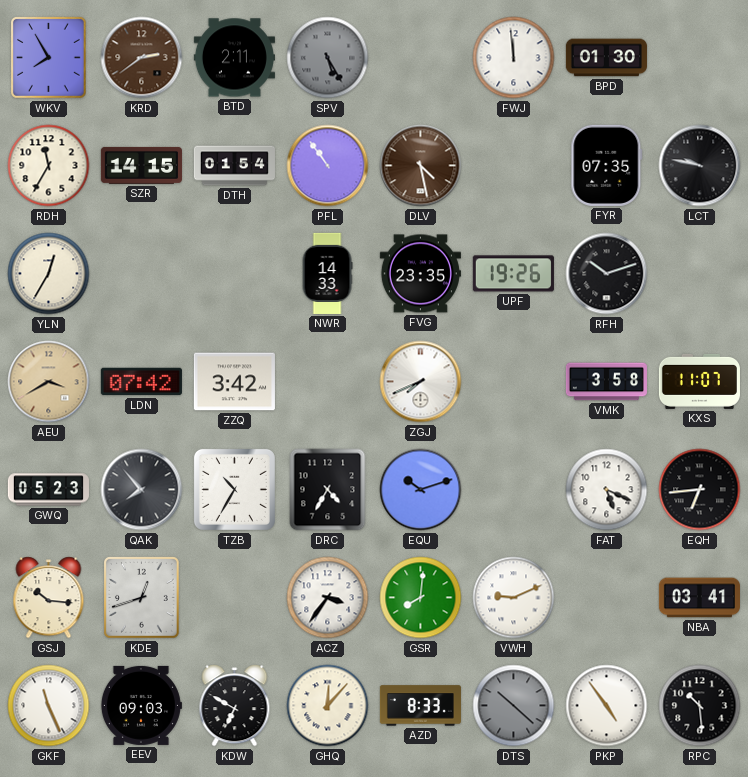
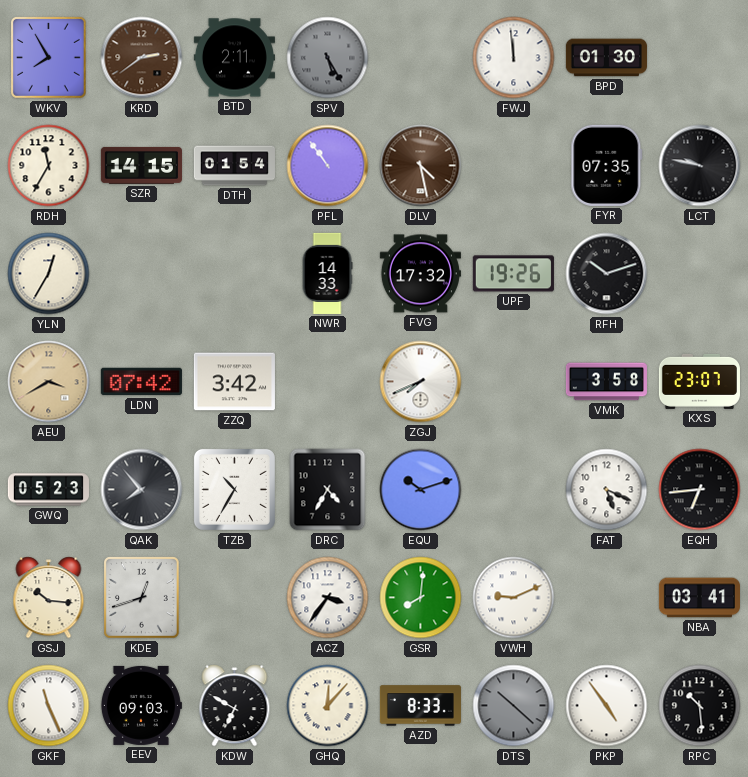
FVG: 23:35 -> 17:32
KXS: 11:07 -> 23:07
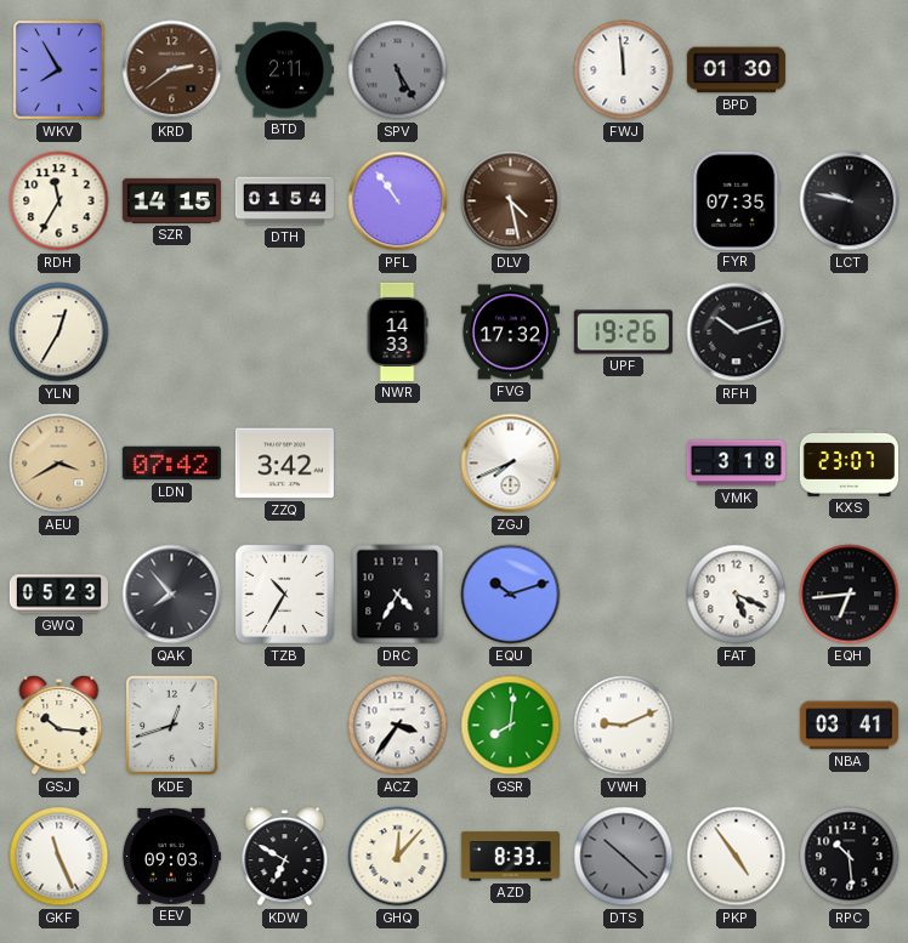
VMK: 3:58 -> 3:18
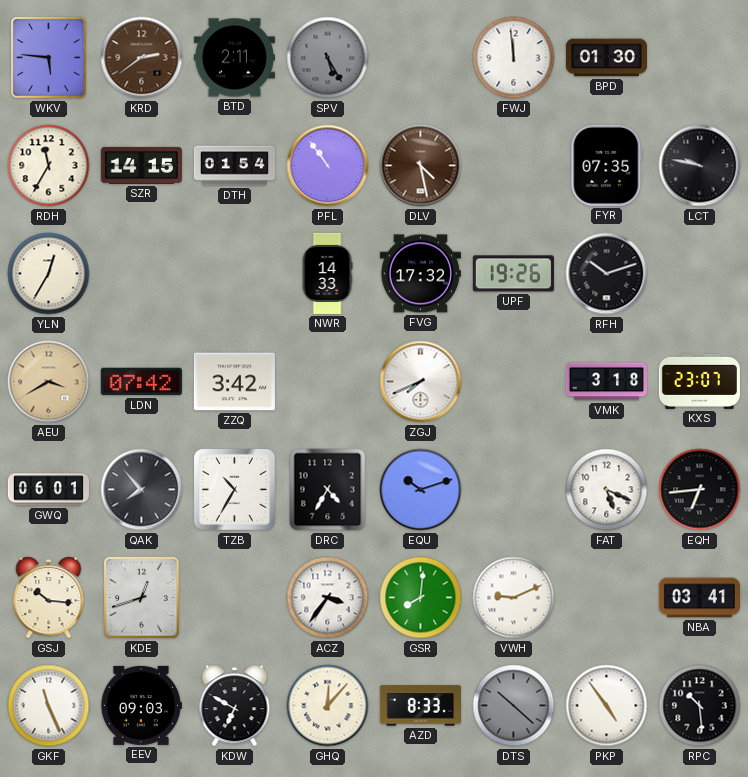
WKV: 7:55 -> 5:46
GWQ: 05:23 -> 06:01
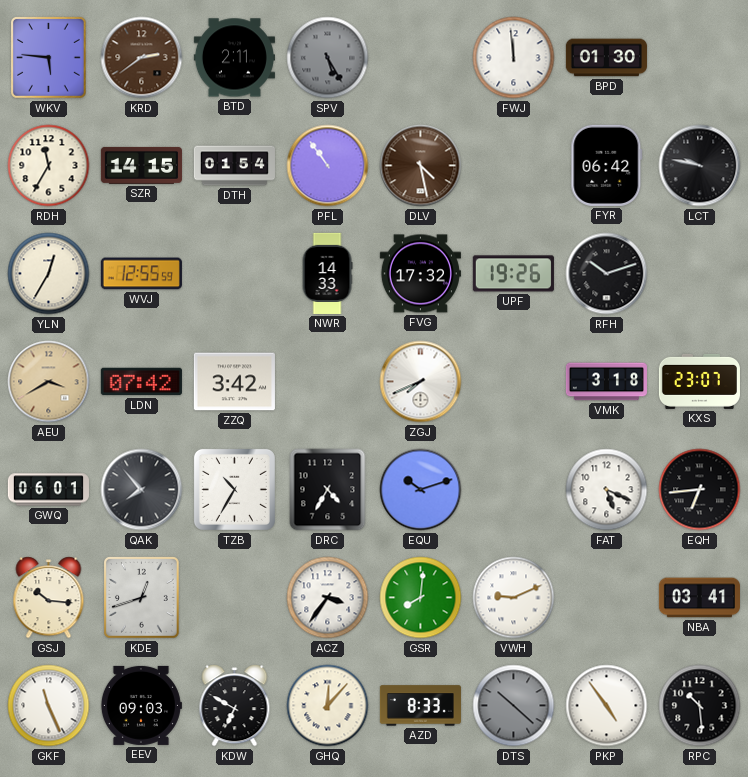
FYR: 07:35 -> 06:42
WVJ: none -> 12:55
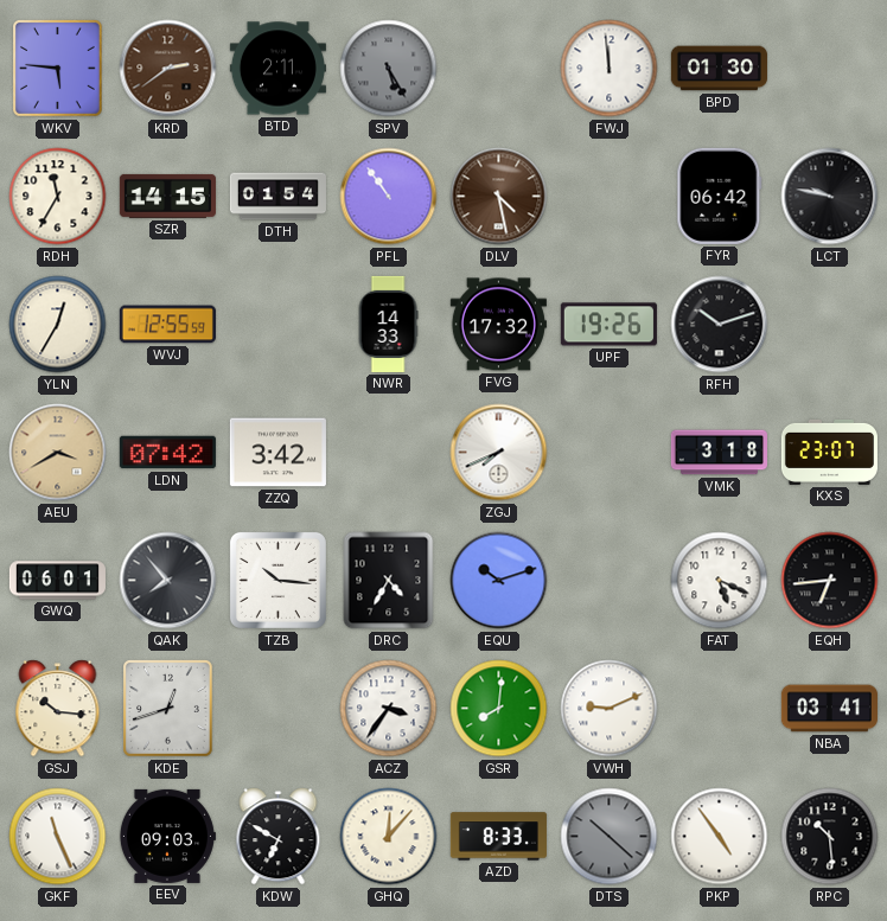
TZB: 10:35 -> 10:16
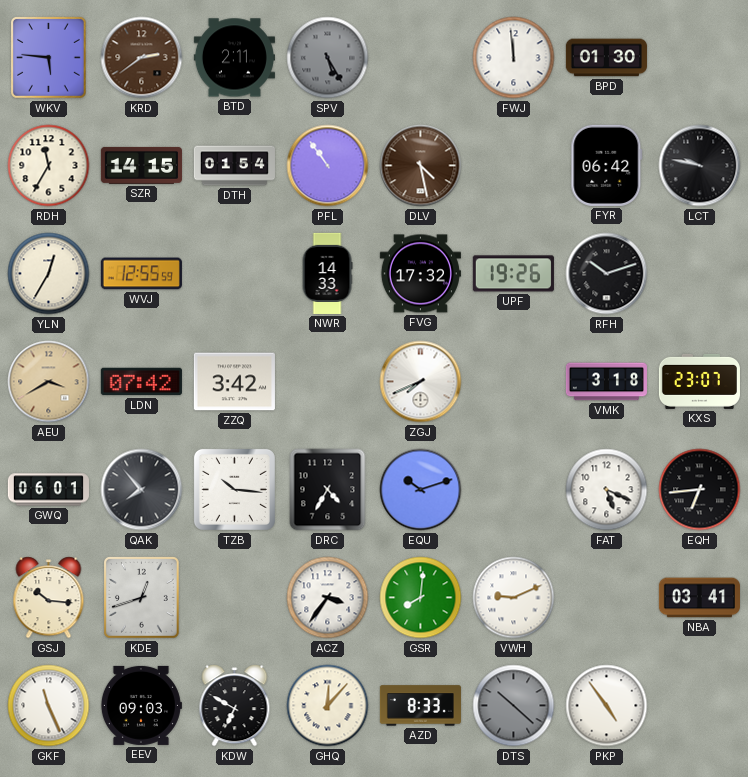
RPC: 10:29 -> none
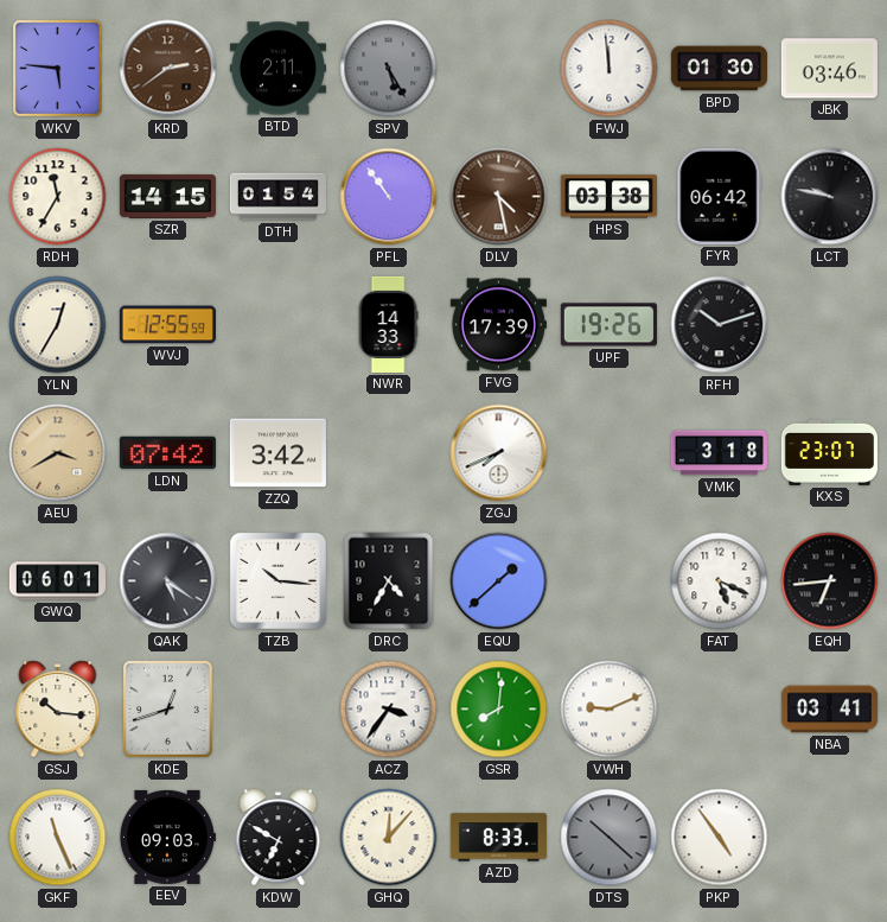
JBK: none -> 03:46
HPS: none -> 03:38
FVG: 17:32 -> 17:39
QAK: 7:53 -> 5:21
EQU: 10:12 -> 1:38
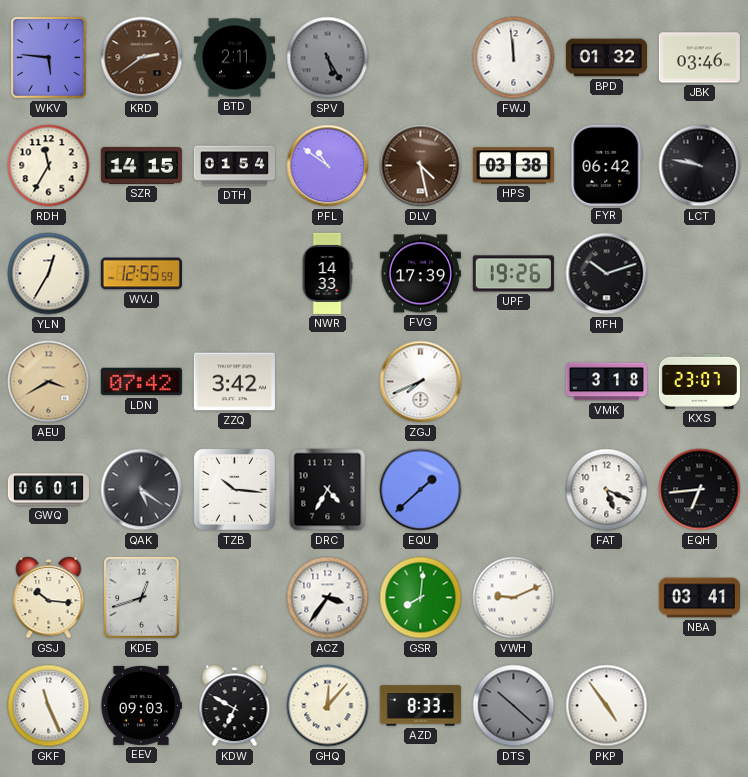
BPD: 01:30 -> 01:32
PFL: 10:54 -> 10:51
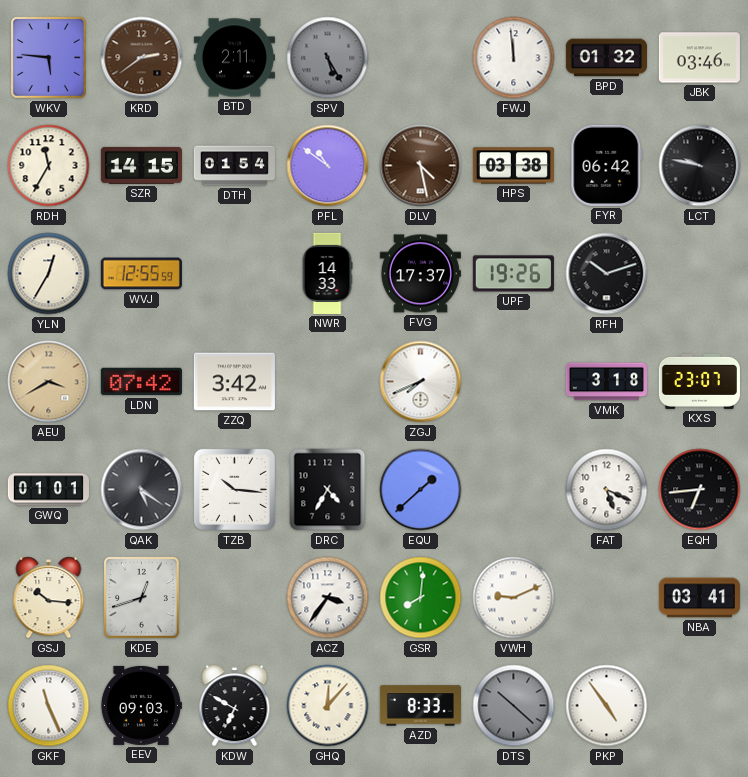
FVG: 17:39 -> 17:37
GWQ: 06:01 -> 01:01
